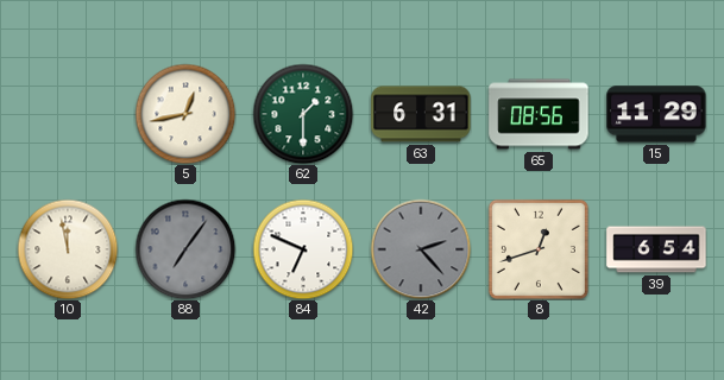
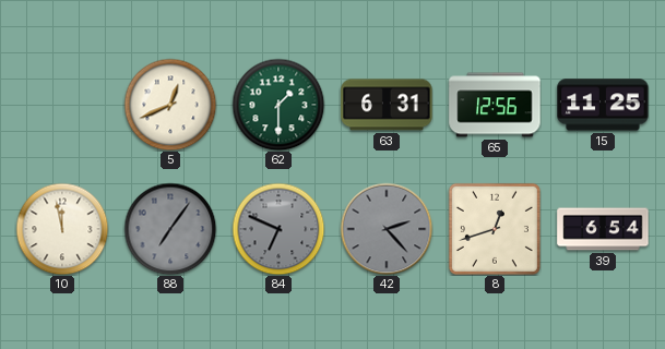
5: 12:43 -> 12:41
65: 08:56 -> 12:56
15: 11:29 -> 11:25
84 dial: white -> grey
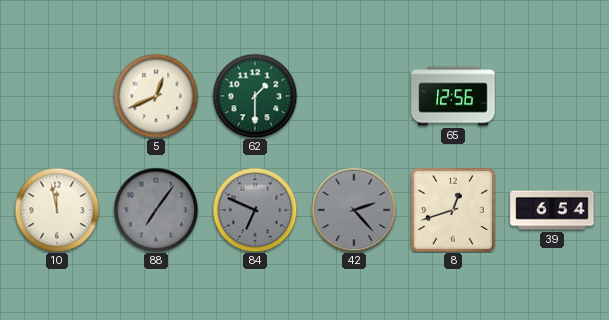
63: 6:31 -> none
15: 11:25 -> none
